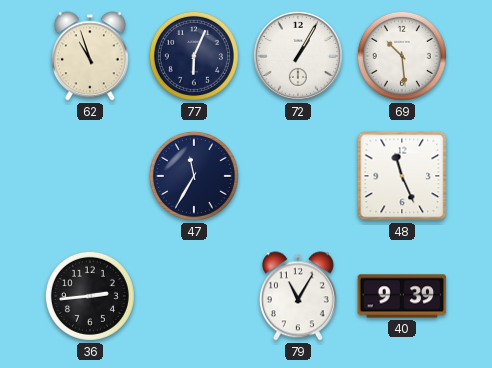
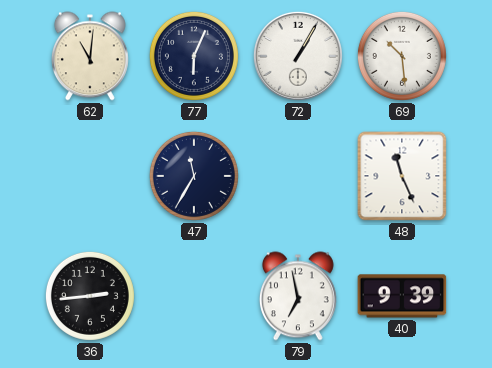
62: 10:57 -> 11:01
79: 11:05 -> 6:58
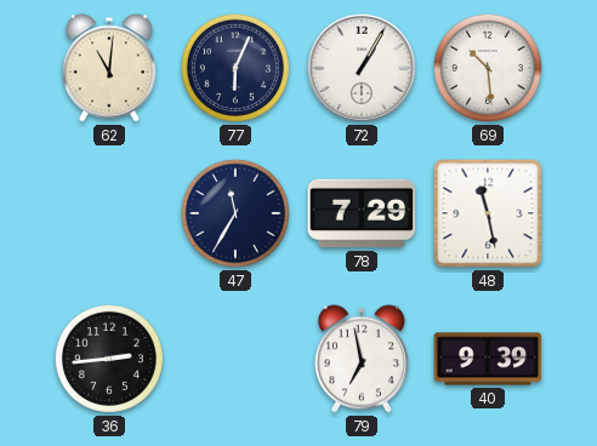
78: none -> 7:29
48: 11:26 -> 11:28
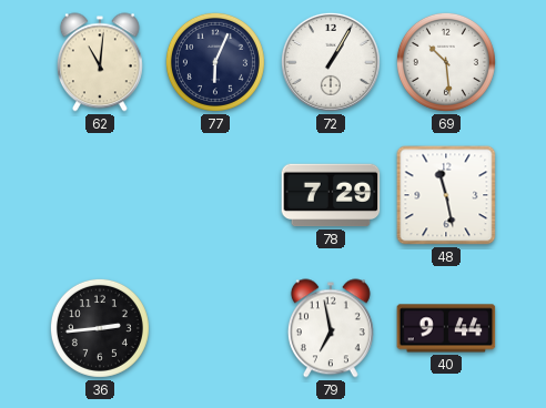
47: 11:35 -> none
40: 9:39 -> 9:44
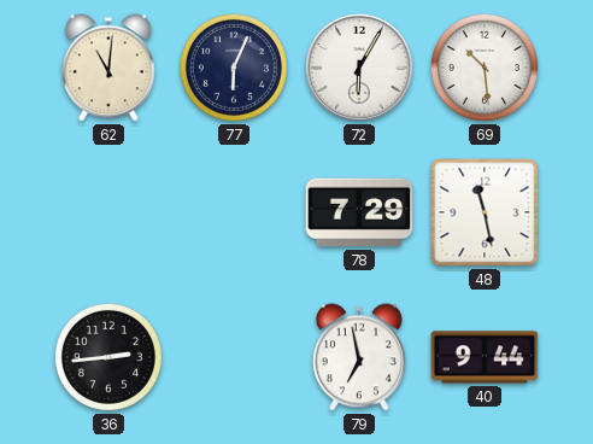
72: 1:05 -> 6:05
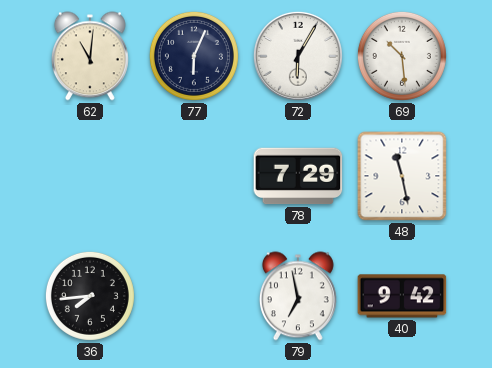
36: 2:44 -> 7:44
40: 9:44 -> 9:42
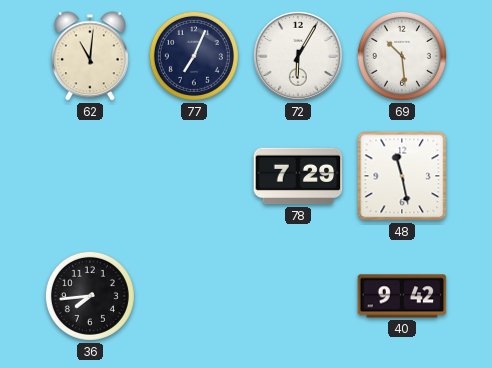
77: 6:04 -> 7:04
79: 6:58 -> none
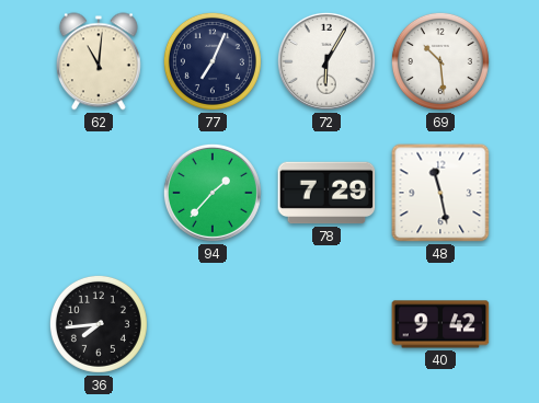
94: none -> 1:37
